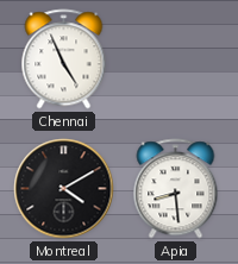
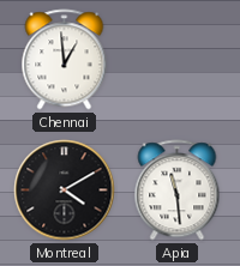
Chennai: 4:56 -> 12:59
Apia: 8:29 -> 11:29
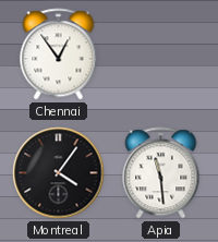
Chennai: 12:59 -> 12:54
Montreal: 4:10 -> 4:06
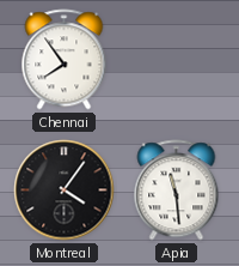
Chennai: 12:54 -> 7:54
